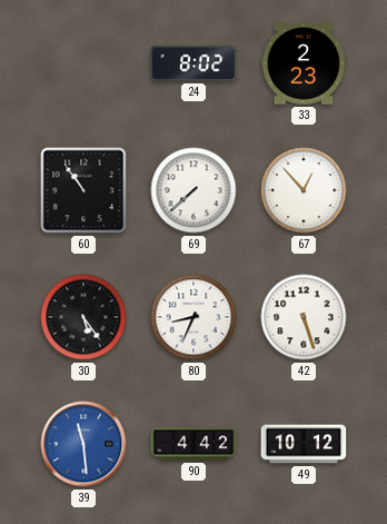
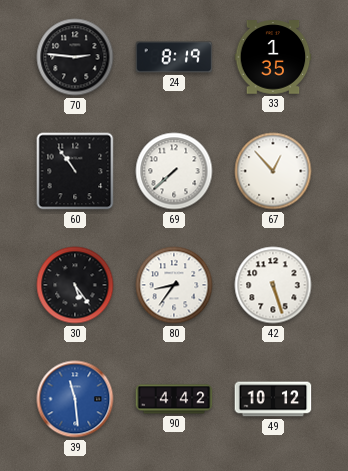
70: none -> 2:46
24: 8:02 -> 8:19
33: 2:23 -> 1:35
80: 8:34 -> 8:36
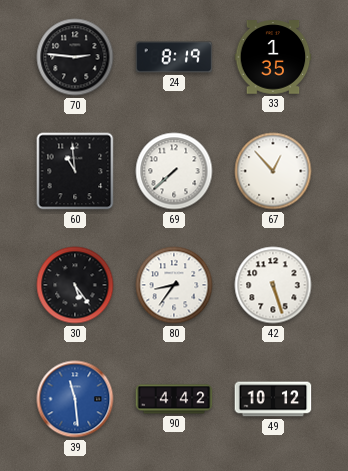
60: 10:54 -> 10:59
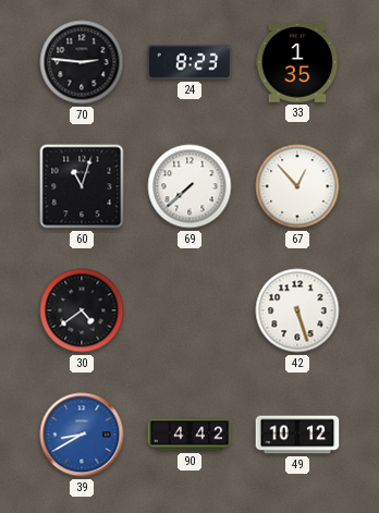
24: 8:19 -> 8:23
60: 10:59 -> 11:03
30: 5:24 -> 4:39
80: 8:36 -> none
39: 11:29 -> 8:40
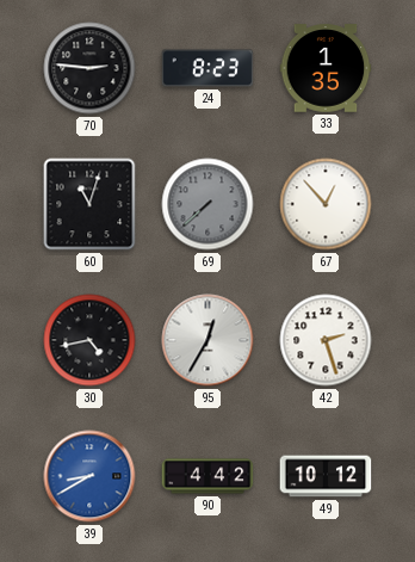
69 dial: white -> grey
30: 4:39 -> 4:43
95: none -> 12:35
42: 5:27 -> 2:27
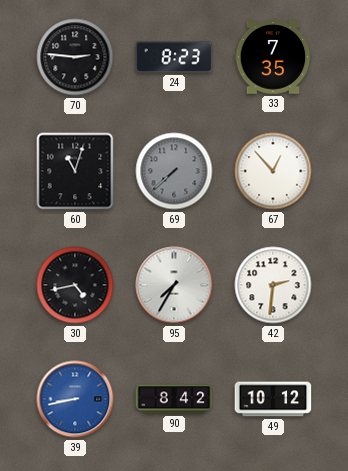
33: 1:35 -> 7:35
95: 12:35 -> 7:35
42: 2:27 -> 2:31
39: 8:40 -> 8:43
90: 4:42 -> 8:42
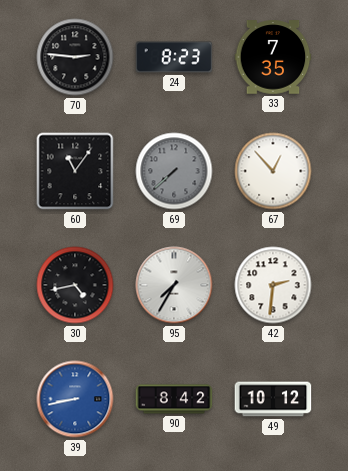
60: 11:03 -> 11:06
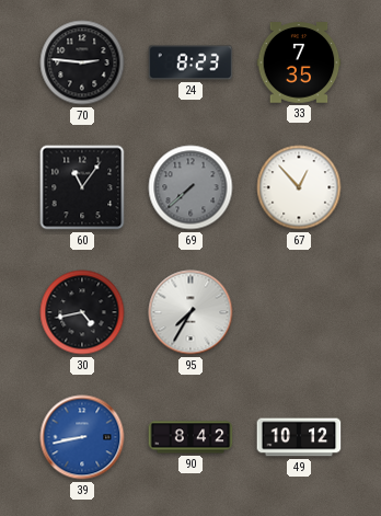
42: 2:31 -> none
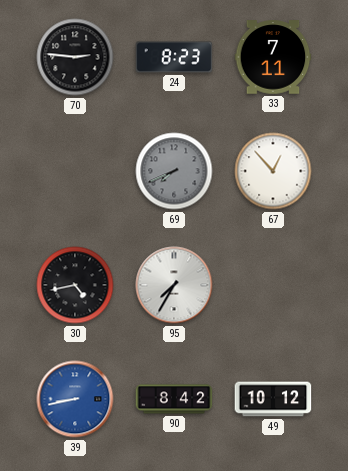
33: 7:35 -> 7:11
60: 11:06 -> none
69: 7:38 -> 7:41
